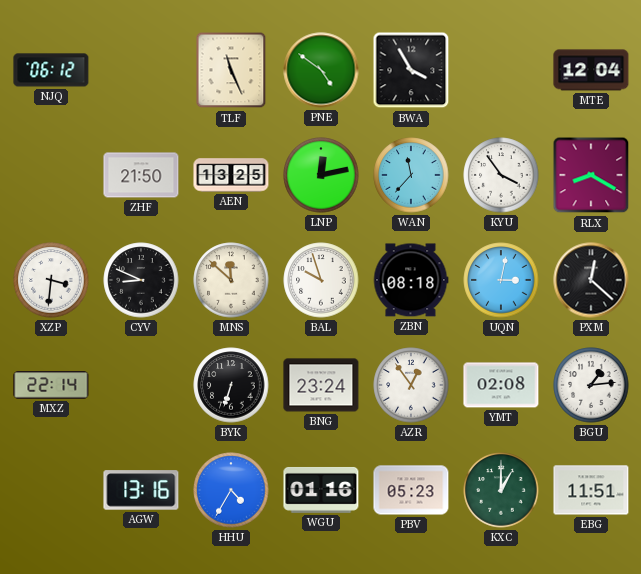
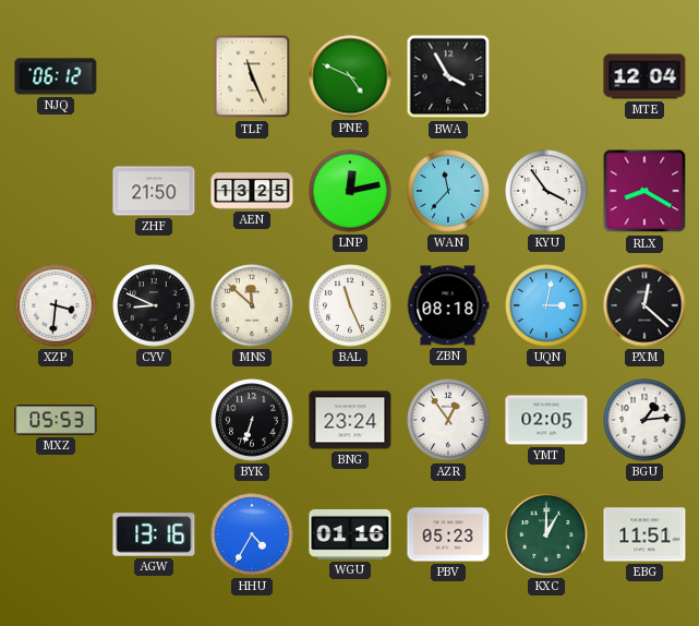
PNE: 4:51 -> 4:49
BAL: 9:57 -> 11:26
MXZ: 22:14 -> 05:53
YMT: 02:08 -> 02:05
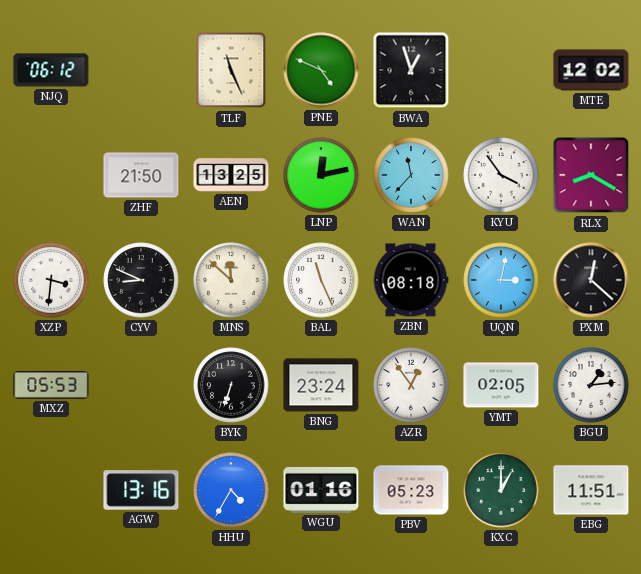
BWA: 3:55 -> 12:57
MTE: 12:04 -> 12:02
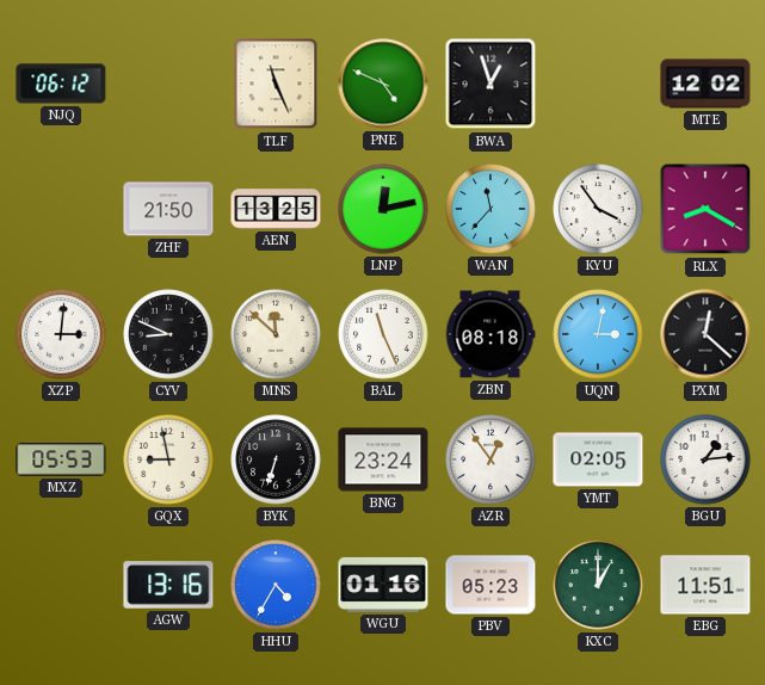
XZP: 3:31 -> 3:01
GQX: none -> 8:58
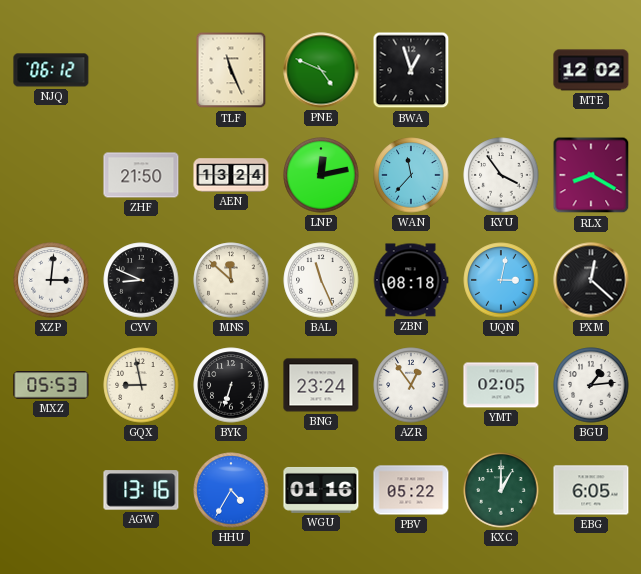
AEN: 13:25 -> 13:24
PBV: 05:23 -> 05:22
EBG: 11:51 -> 6:05
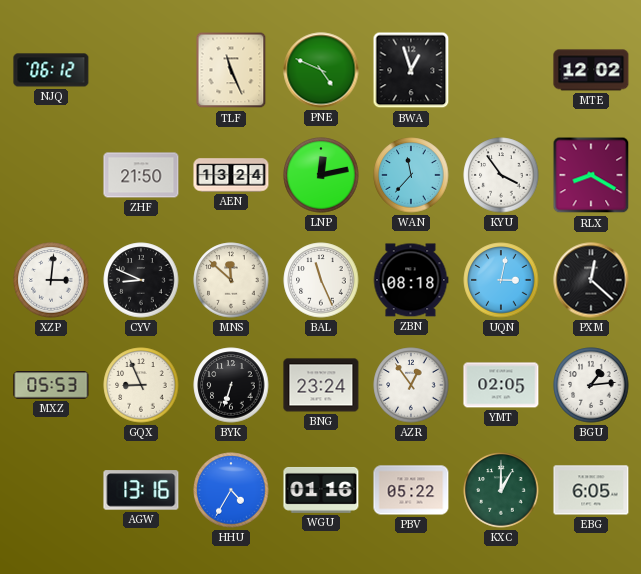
GQX: 8:58 -> 8:56
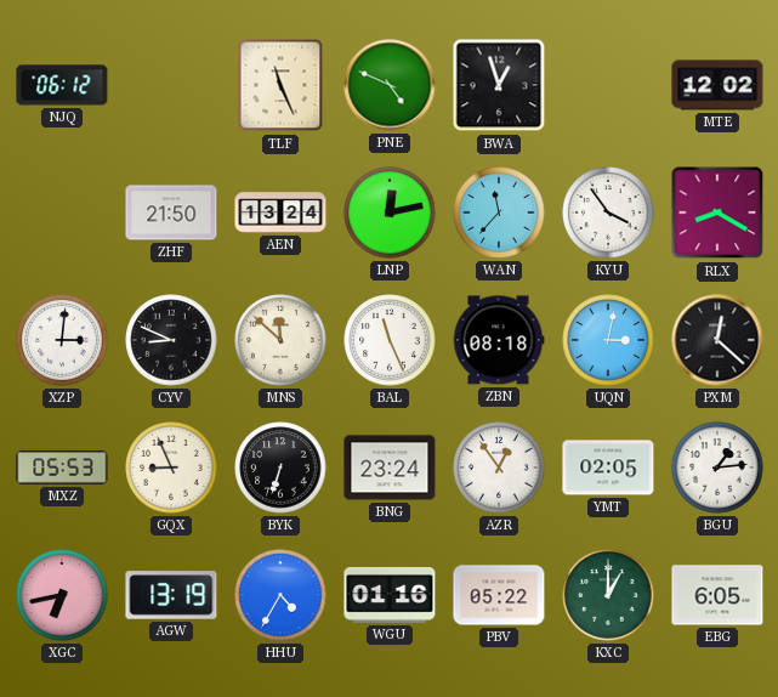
XGC: none -> 6:43
AGW: 13:16 -> 13:19
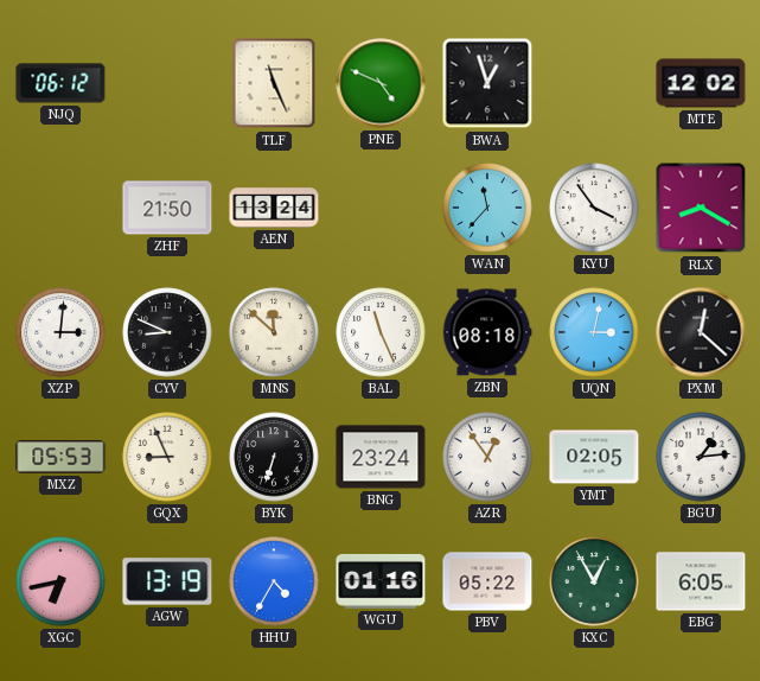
LNP: 12:13 -> none
KXC: 1:00 -> 12:55
